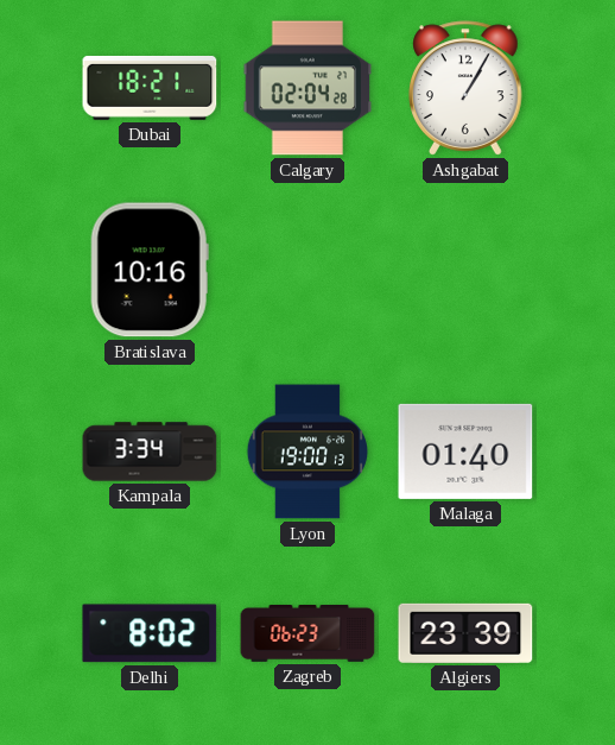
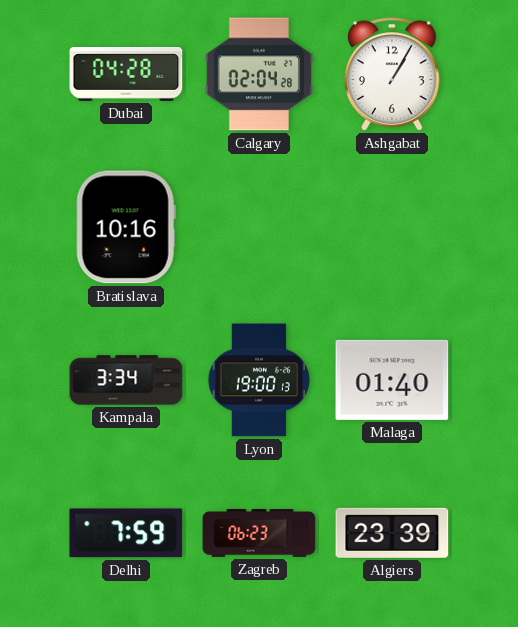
Dubai: 18:21 -> 04:28
Delhi: 8:02 -> 7:59
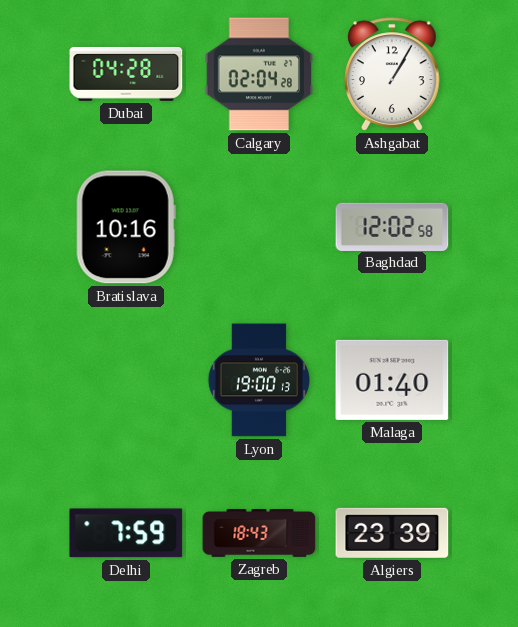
Baghdad: none -> 12:02
Kampala: 3:34 -> none
Zagreb: 06:23 -> 18:43
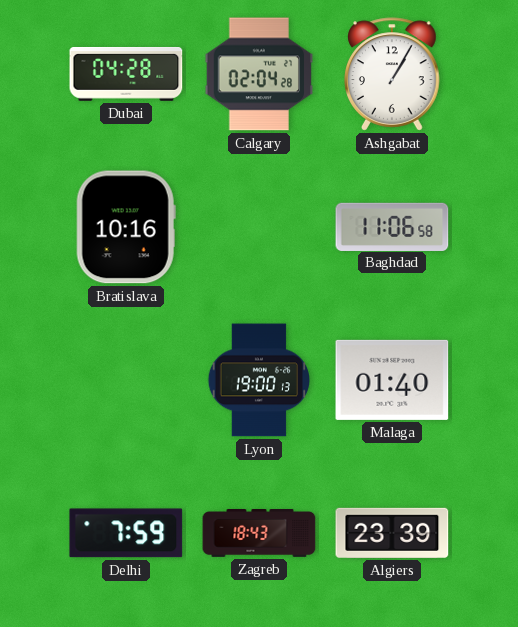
Baghdad: 12:02 -> 11:06
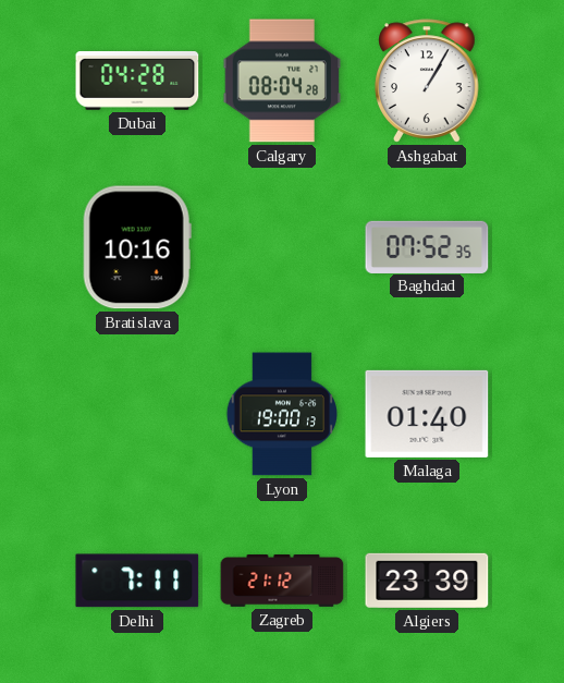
Calgary: 02:04 -> 08:04
Baghdad: 11:06 -> 07:52
Delhi: 7:59 -> 7:11
Zagreb: 18:43 -> 21:12
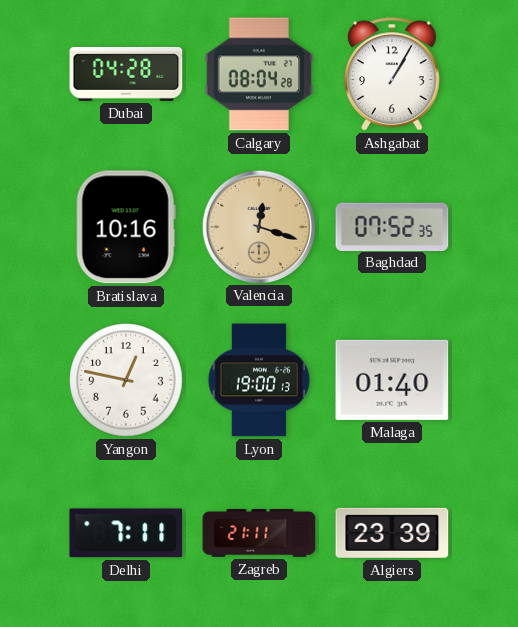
Valencia: none -> 12:18
Yangon: none -> 12:47
Zagreb: 21:12 -> 21:11
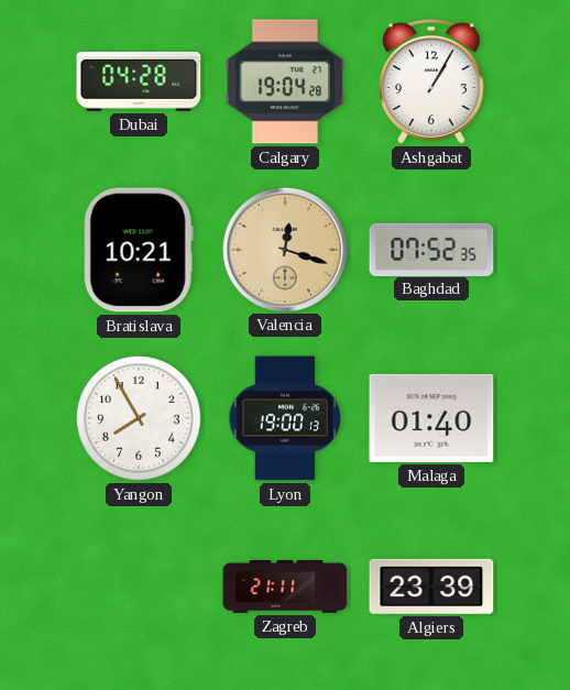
Calgary: 08:04 -> 19:04
Bratislava: 10:16 -> 10:21
Yangon: 12:47 -> 7:55
Delhi: 7:11 -> none
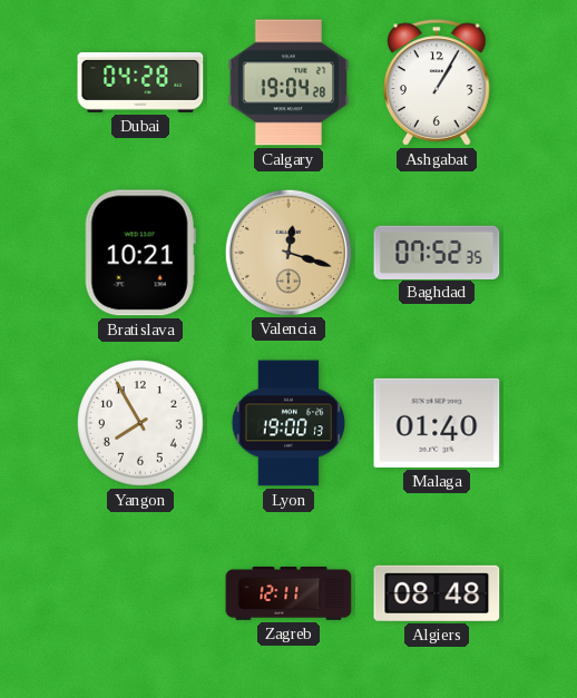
Zagreb: 21:11 -> 12:11
Algiers: 23:39 -> 08:48
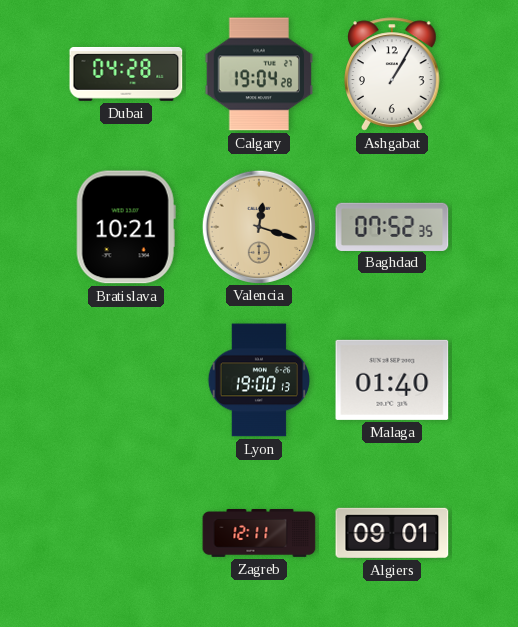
Yangon: 7:55 -> none
Algiers: 08:48 -> 09:01
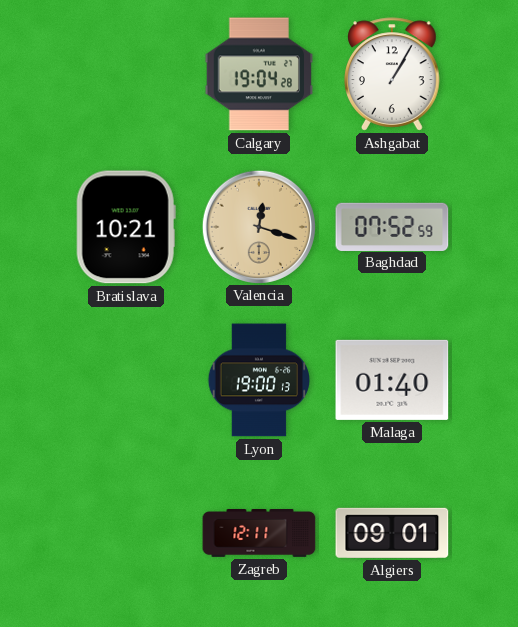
Dubai: 04:28 -> none
Baghdad: 07:52:35 -> 07:52:59
